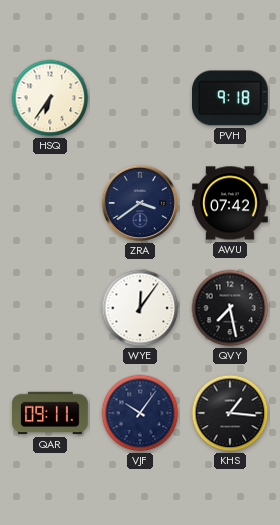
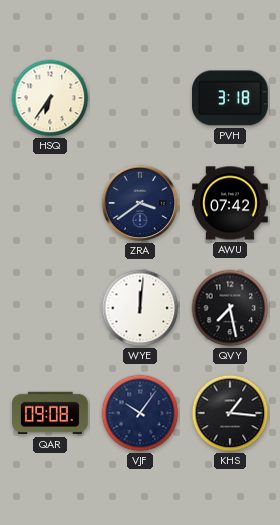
PVH: 9:18 -> 3:18
WYE: 12:06 -> 12:01
QAR: 09:11 -> 09:08
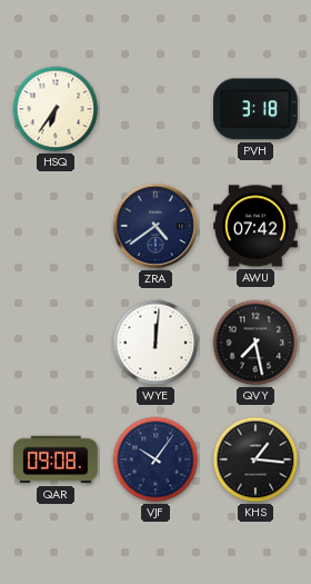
ZRA: 3:39 -> 4:39
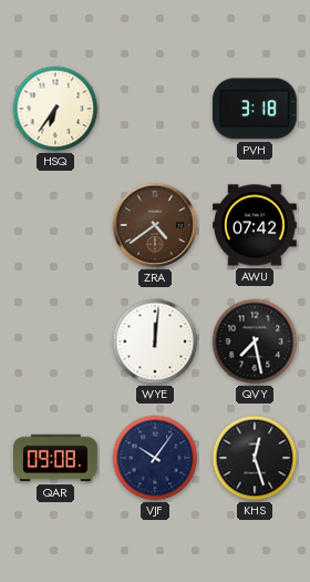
ZRA dial: navy -> brown
KHS: 1:16 -> 12:27
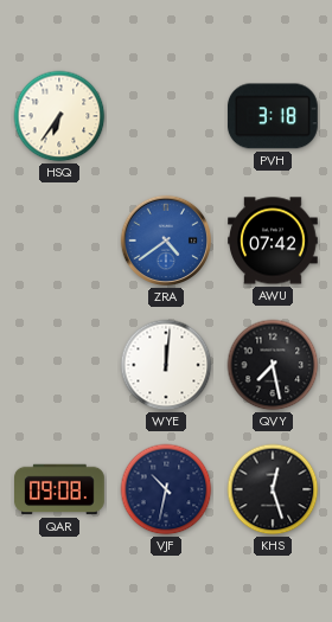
ZRA dial: brown -> blue
VJF: 10:06 -> 10:32
